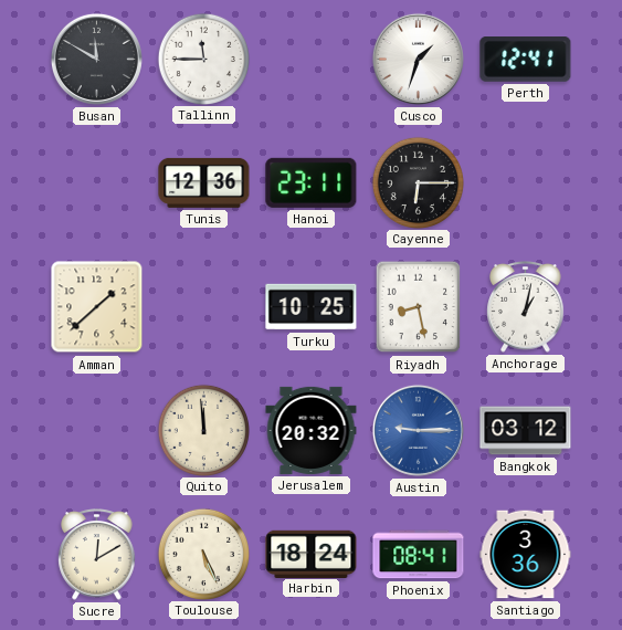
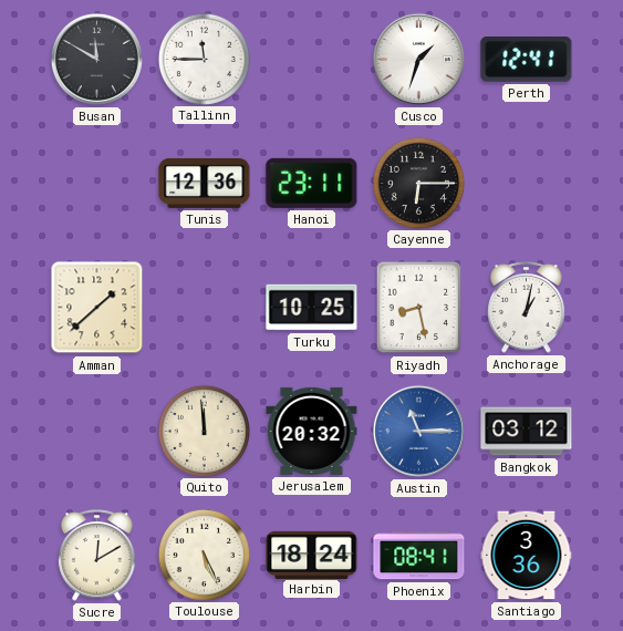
Austin: 9:15 -> 11:15
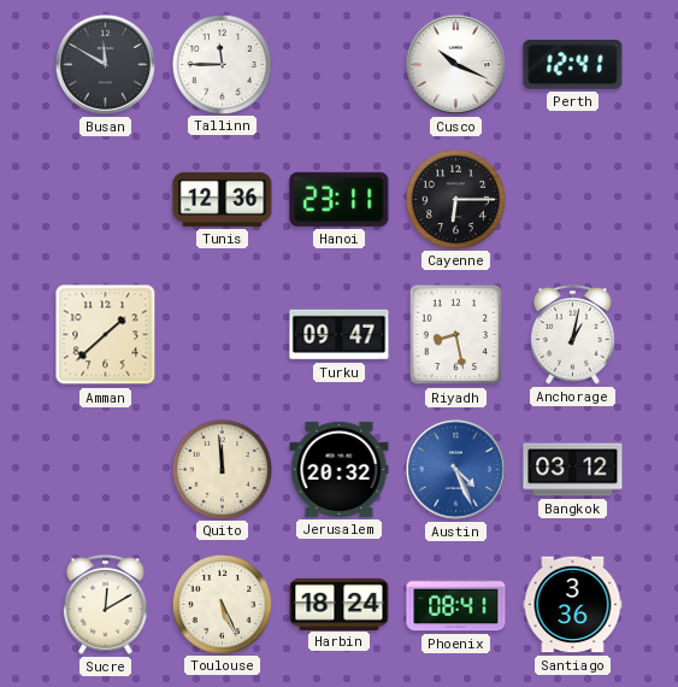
Cusco: 1:33 -> 10:19
Turku: 10:25 -> 09:47
Austin: 11:15 -> 4:26
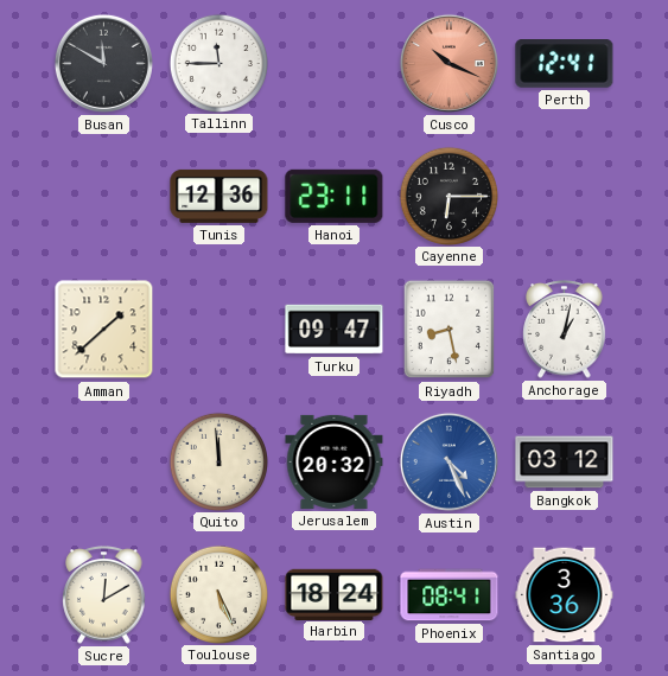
Cusco dial: white -> salmon
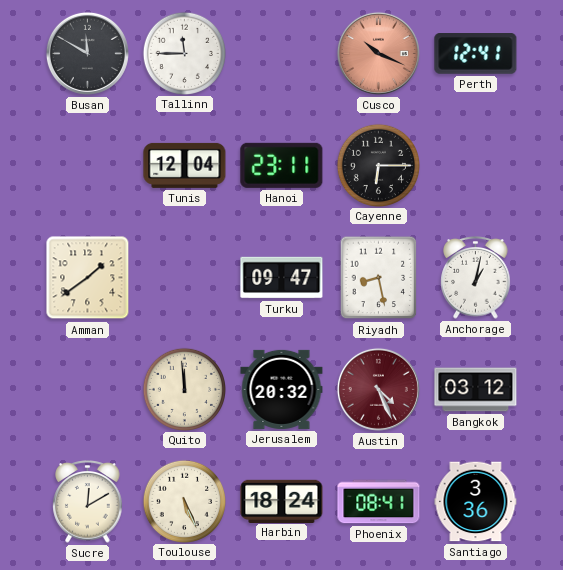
Tunis: 12:36 -> 12:04
Amman: 1:38 -> 1:39
Austin dial: blue -> burgundy
